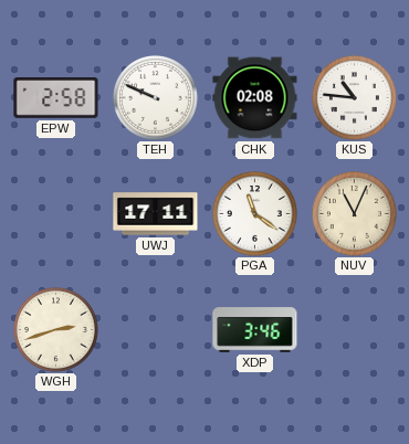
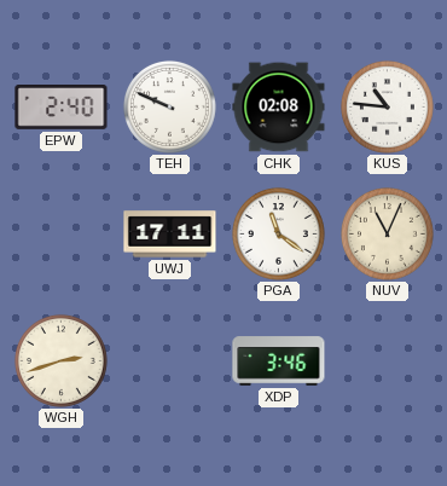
EPW: 2:58 -> 2:40
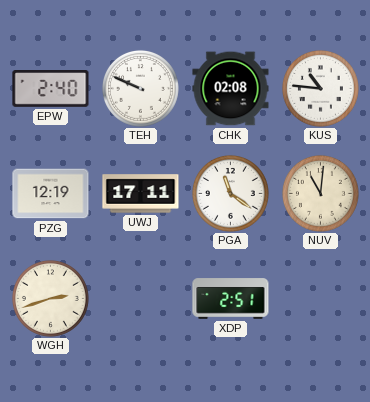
PZG: none -> 12:19
NUV: 11:04 -> 11:01
XDP: 3:46 -> 2:51
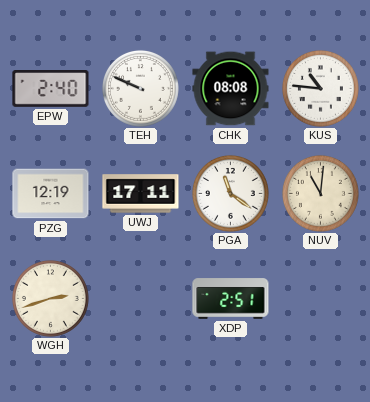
CHK: 02:08 -> 08:08
